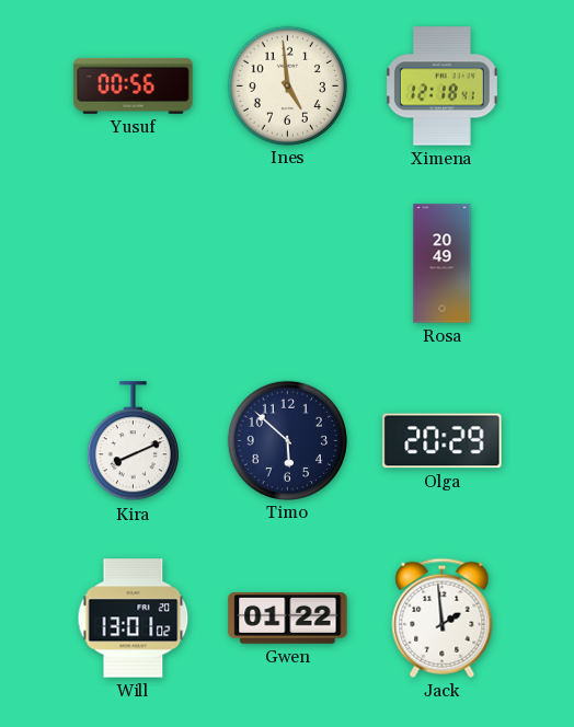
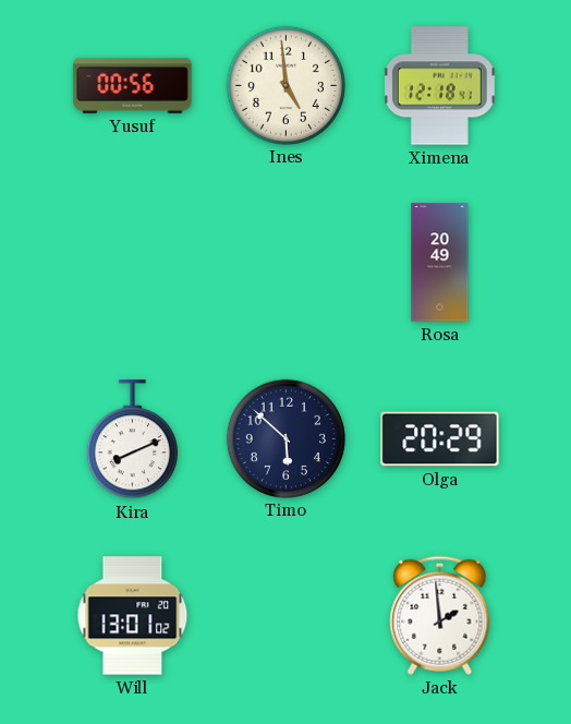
Gwen: 01:22 -> none
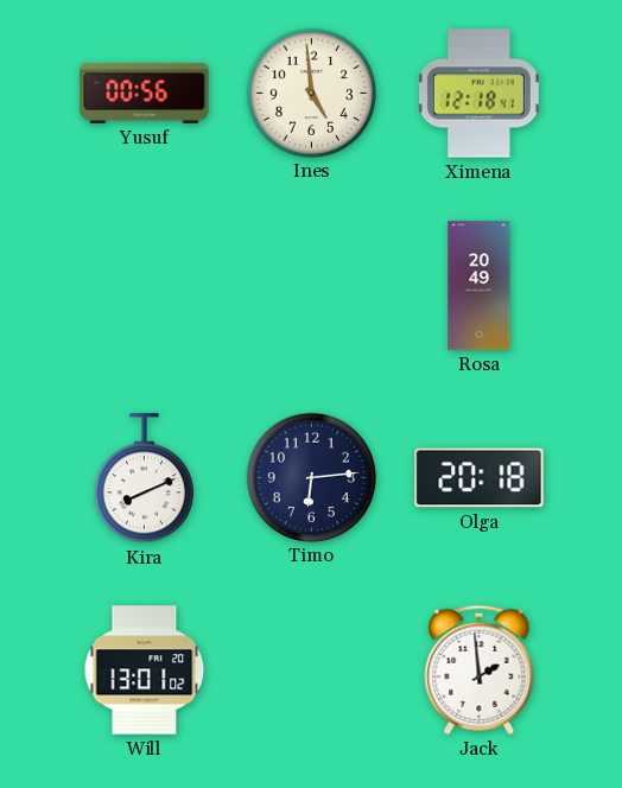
Timo: 5:52 -> 6:14
Olga: 20:29 -> 20:18
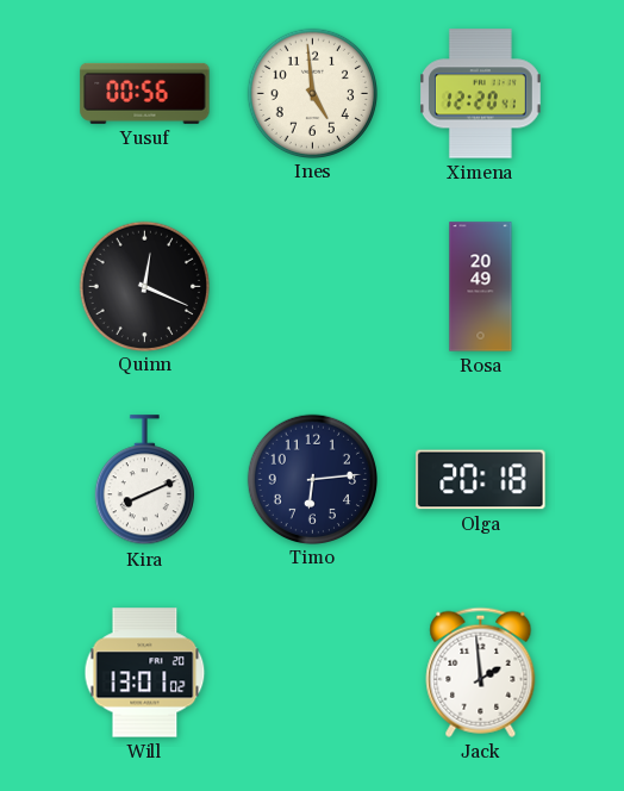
Ximena: 12:18 -> 12:20
Quinn: none -> 12:19
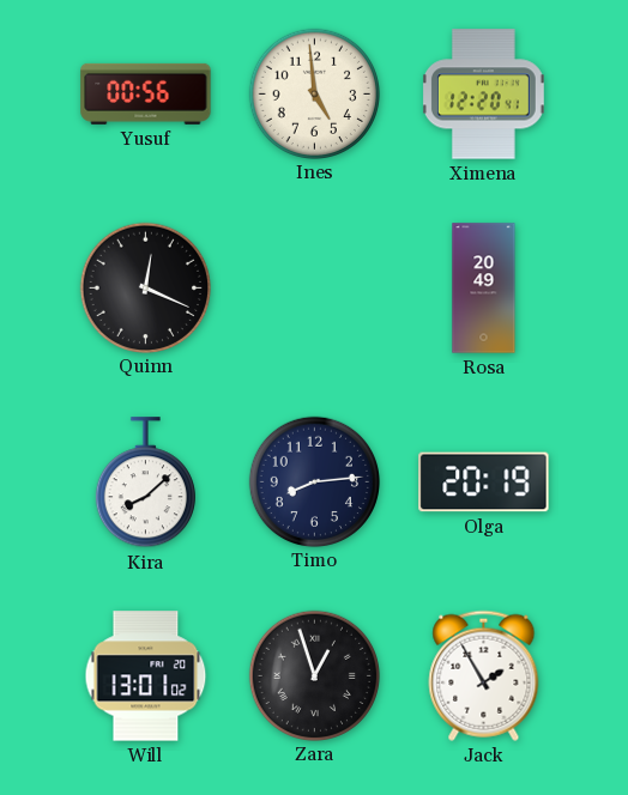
Kira: 8:11 -> 8:08
Timo: 6:14 -> 8:14
Olga: 20:18 -> 20:19
Zara: none -> 12:57
Jack: 1:59 -> 1:55
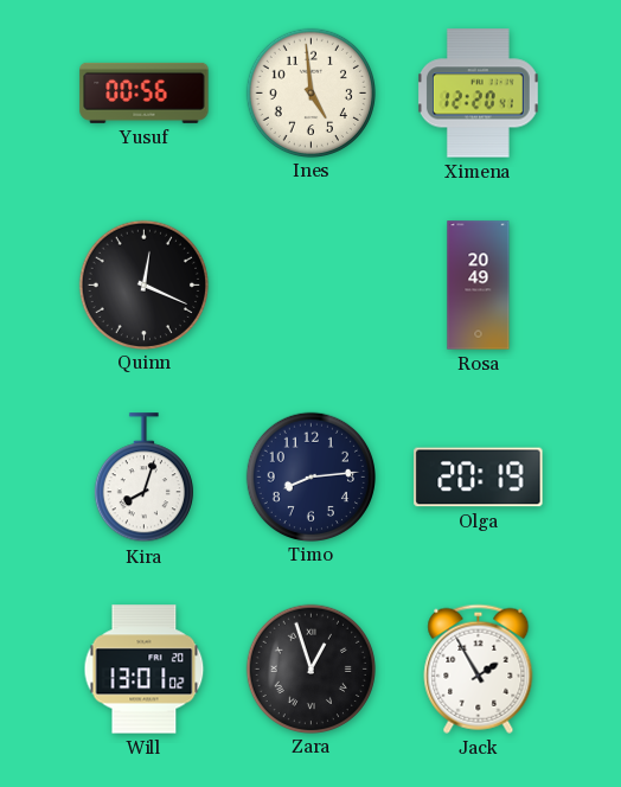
Kira: 8:08 -> 8:03
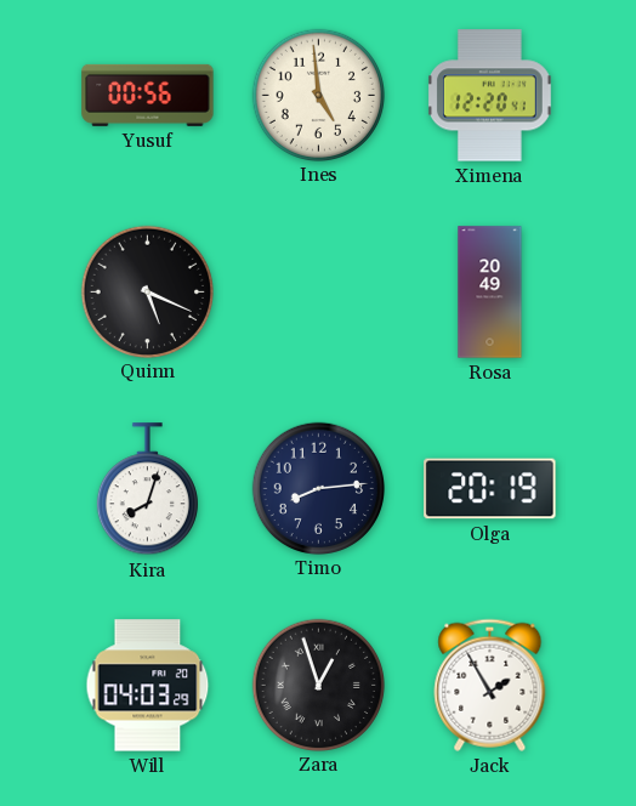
Quinn: 12:19 -> 5:19
Will: 13:01 -> 04:03
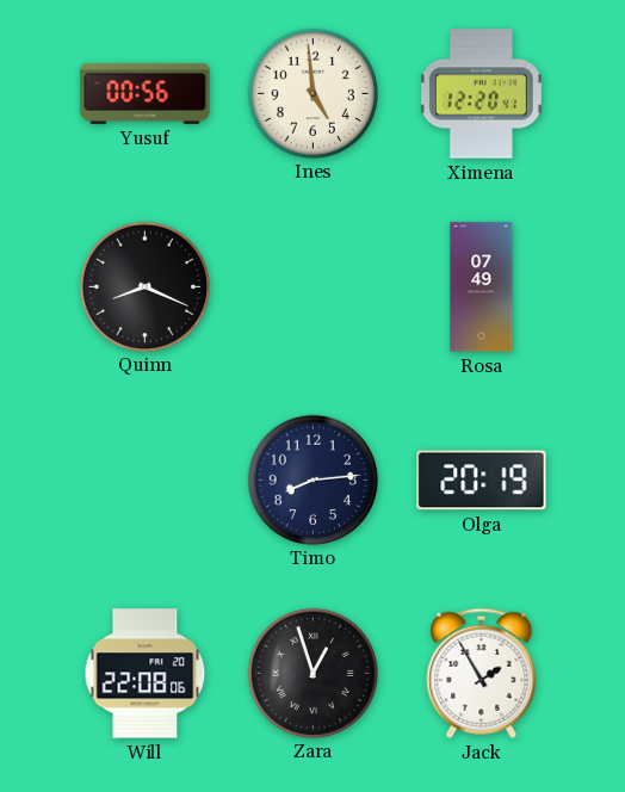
Quinn: 5:19 -> 8:19
Rosa: 20:49 -> 07:49
Kira: 8:03 -> none
Will: 04:03 -> 22:08
